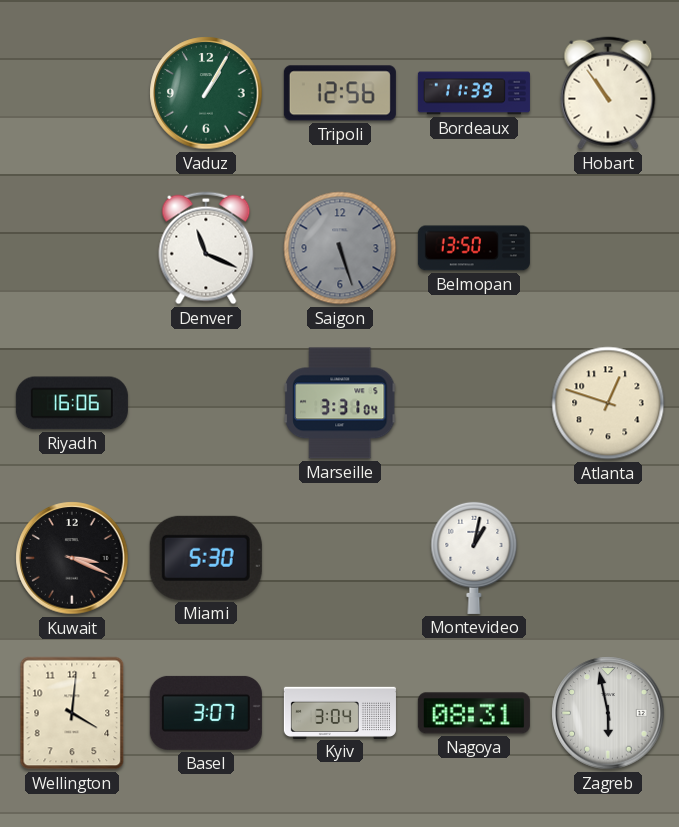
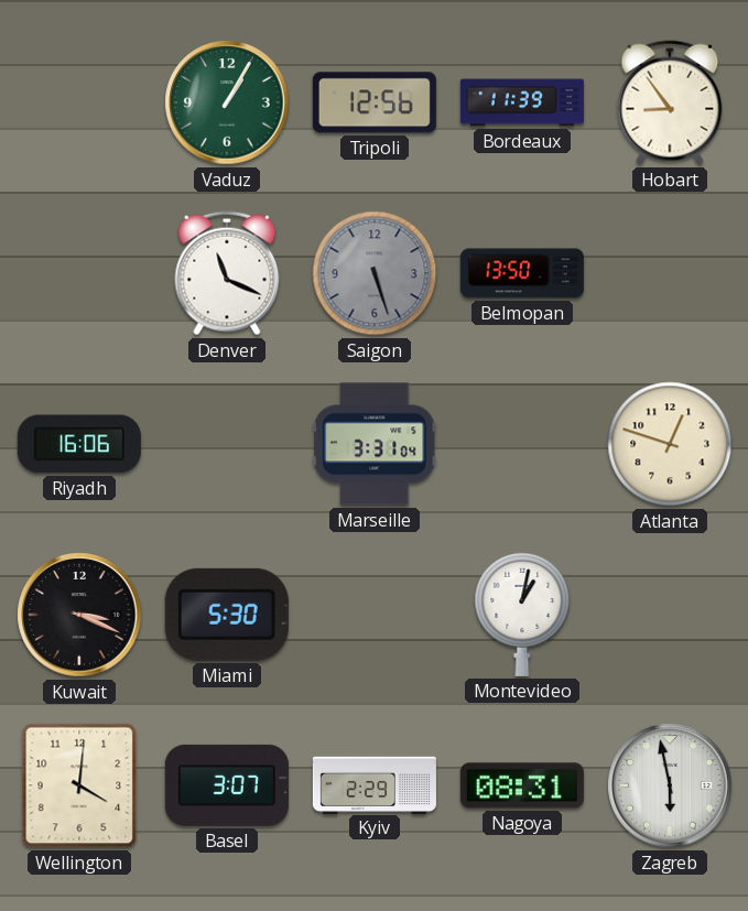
Hobart: 10:54 -> 8:54
Kyiv: 3:04 -> 2:29
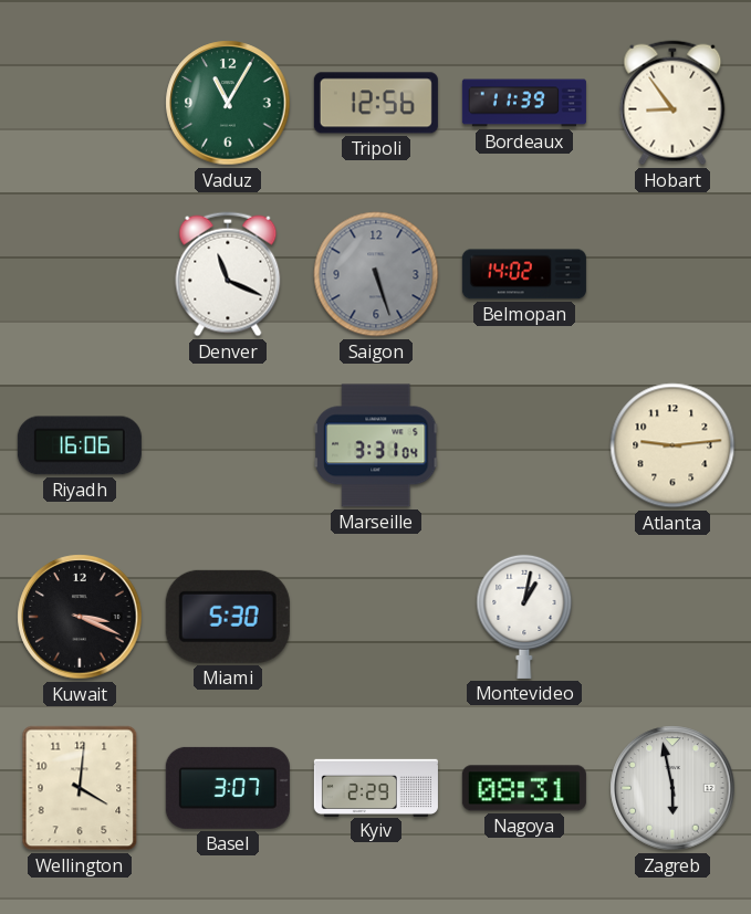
Vaduz: 1:05 -> 11:05
Belmopan: 13:50 -> 14:02
Atlanta: 12:48 -> 9:14
